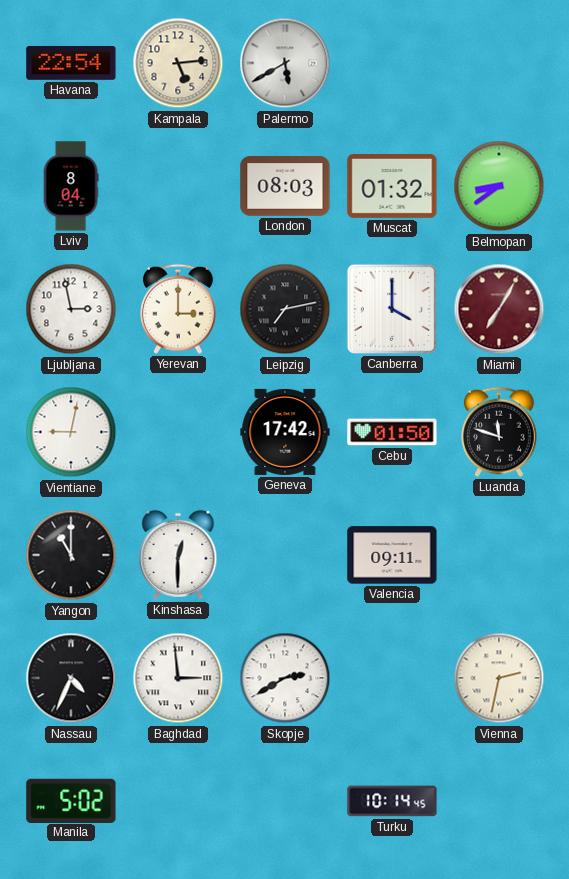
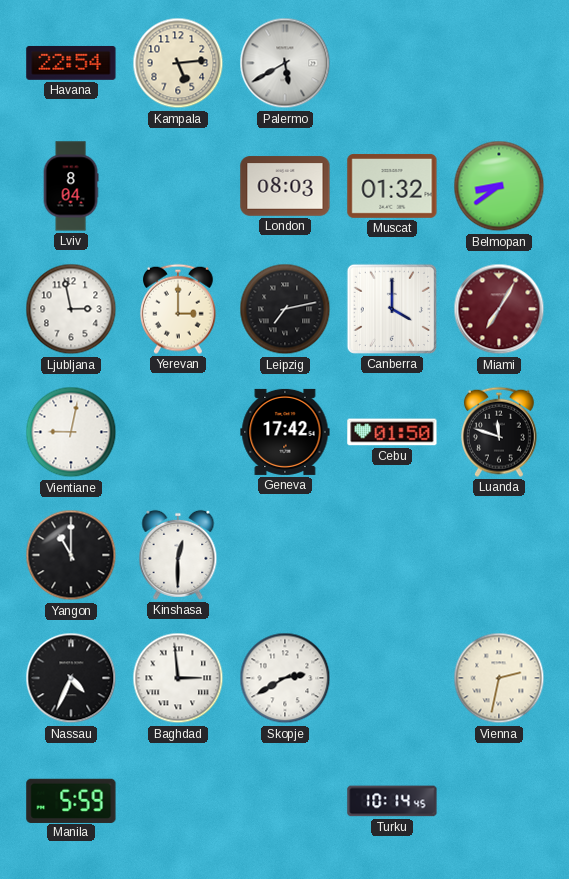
Valencia: 09:11 -> none
Manila: 5:02 -> 5:59
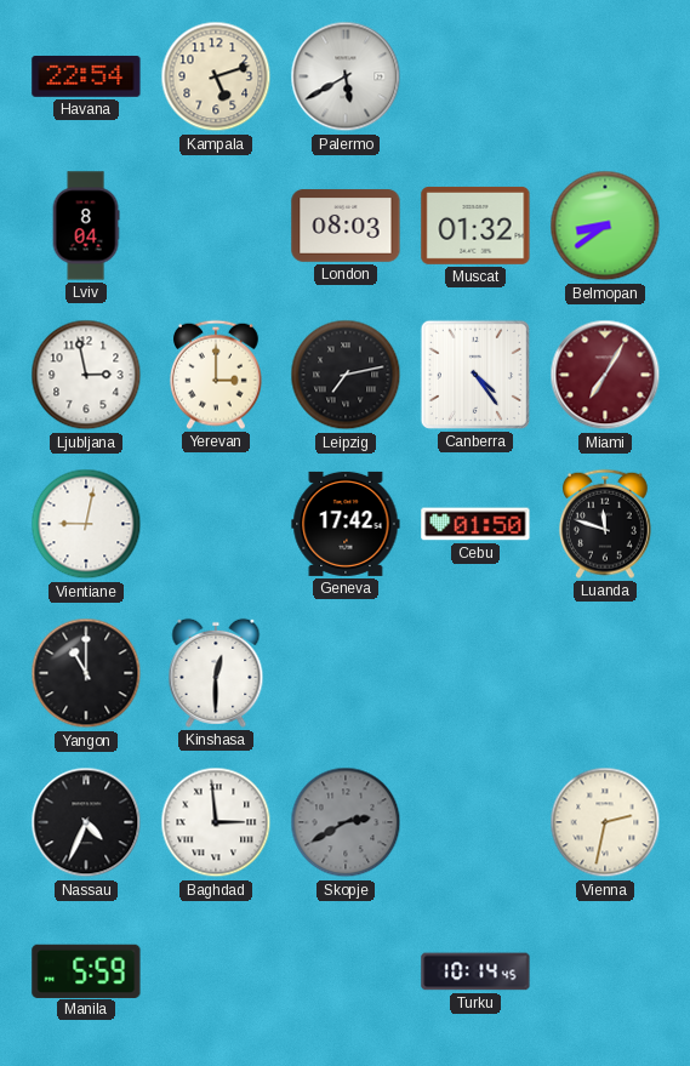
Kampala: 5:14 -> 5:12
Canberra: 4:00 -> 4:24
Skopje dial: white -> grey
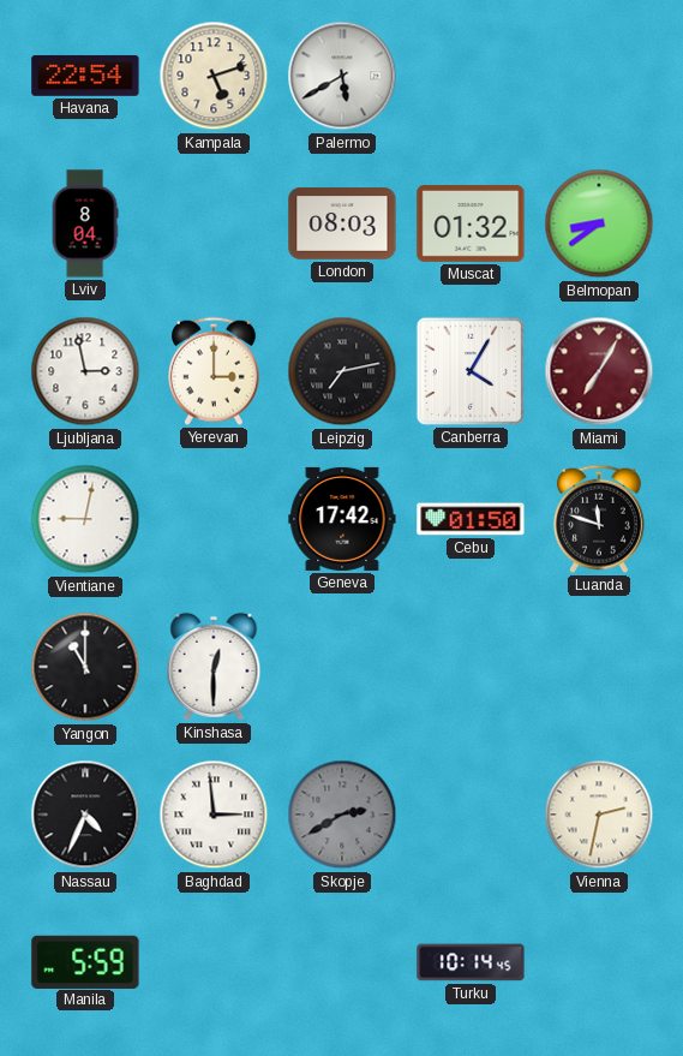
Canberra: 4:24 -> 4:05
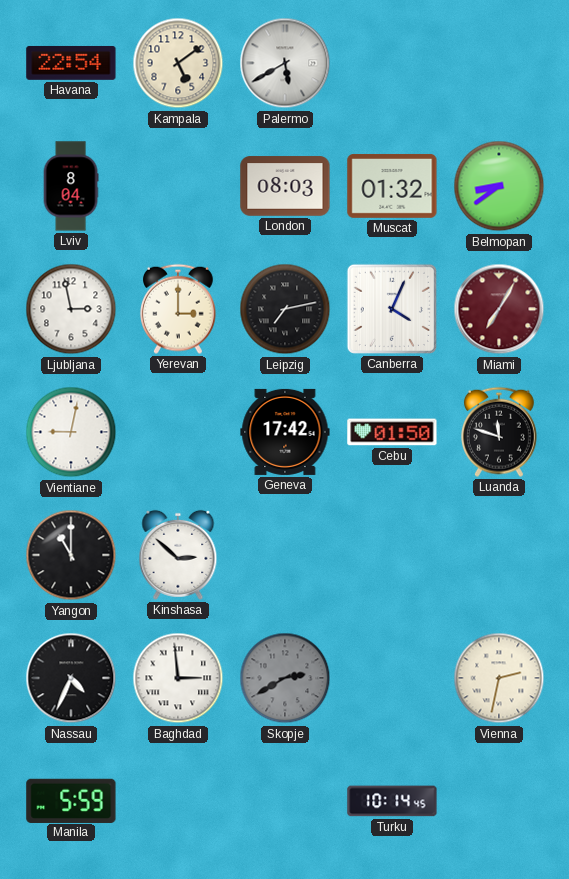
Kampala: 5:12 -> 5:09
Canberra: 4:05 -> 4:04
Kinshasa: 12:30 -> 2:52
